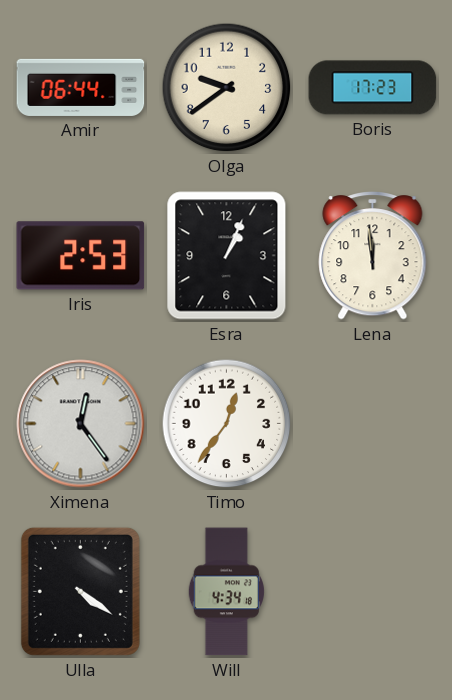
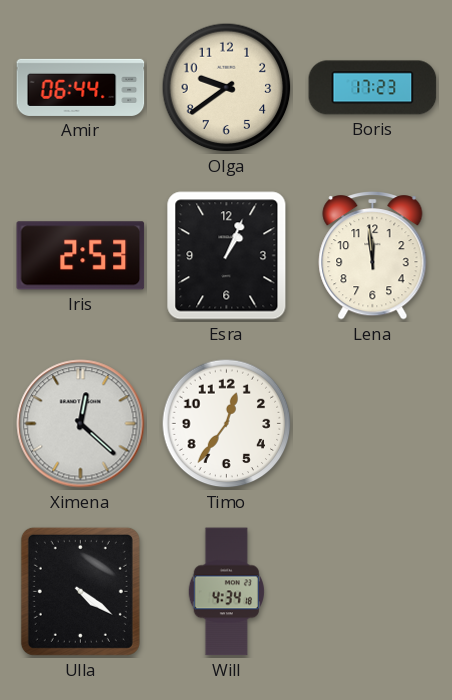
Ximena: 12:24 -> 12:22
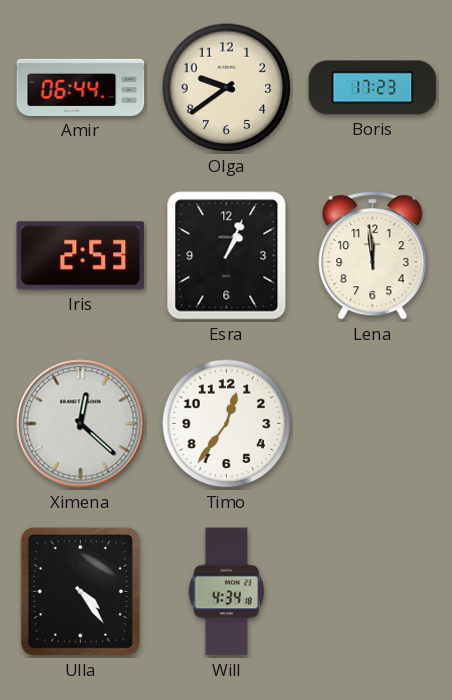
Ulla: 4:21 -> 4:24
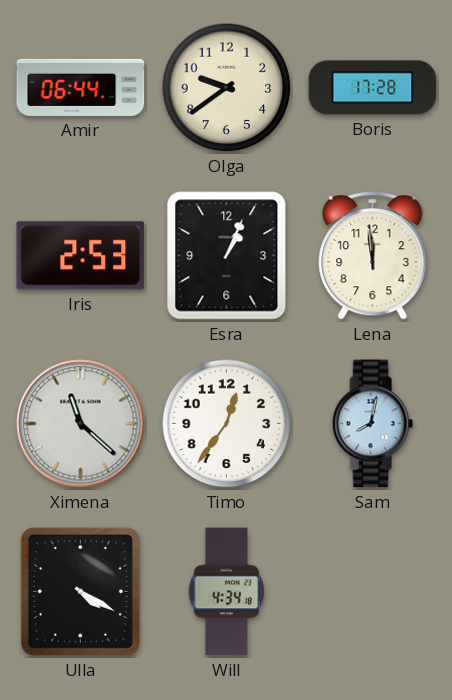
Boris: 17:23 -> 17:28
Ximena: 12:22 -> 11:22
Sam: none -> 8:02
Ulla: 4:24 -> 4:20
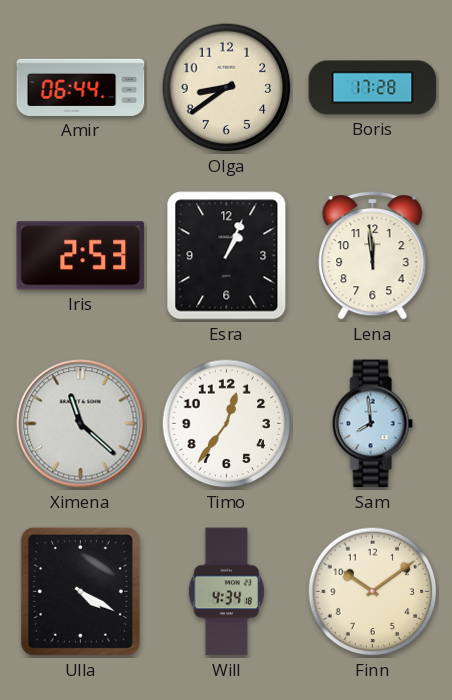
Olga: 9:39 -> 8:39
Sam: 8:02 -> 7:59
Finn: none -> 10:09
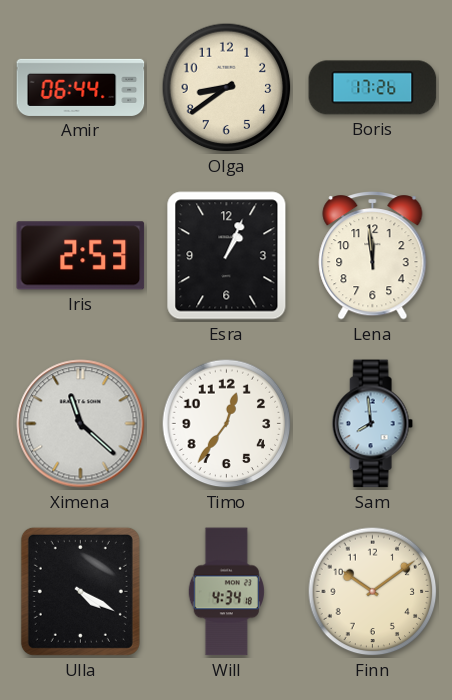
Boris: 17:28 -> 17:26
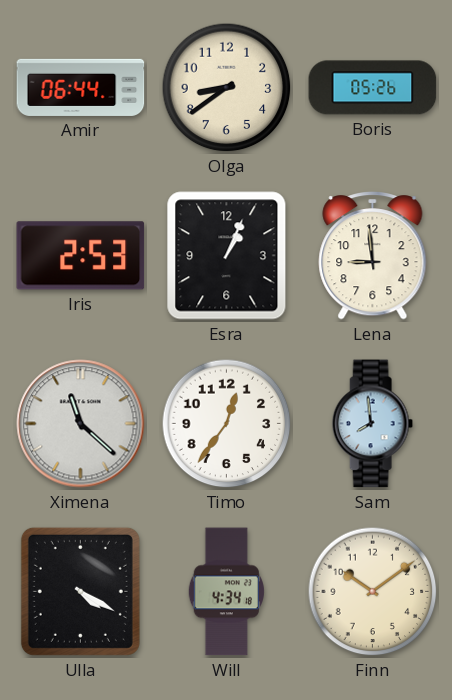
Boris: 17:26 -> 05:26
Lena: 11:59 -> 8:59
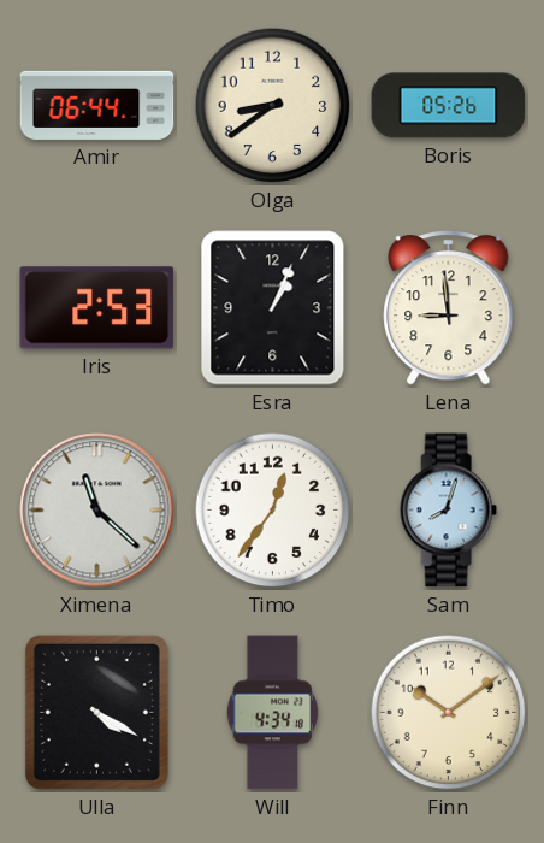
Sam: 7:59 -> 8:03
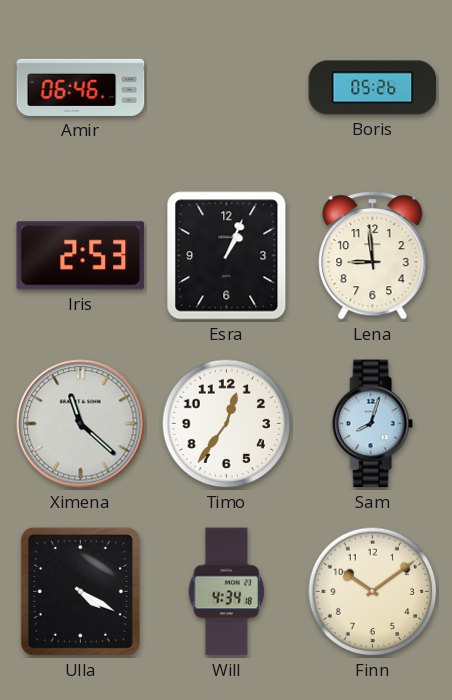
Amir: 06:44 -> 06:46
Olga: 8:39 -> none
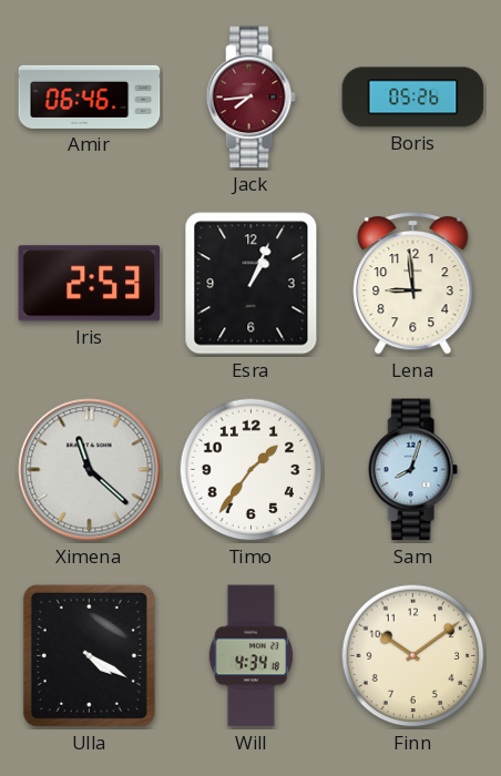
Jack: none -> 7:44
Timo: 12:36 -> 1:36
